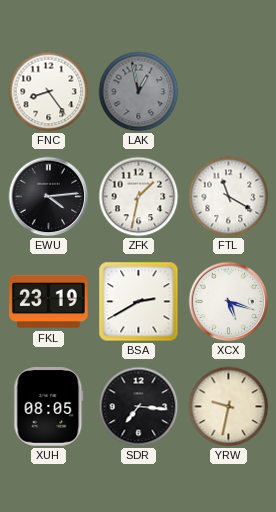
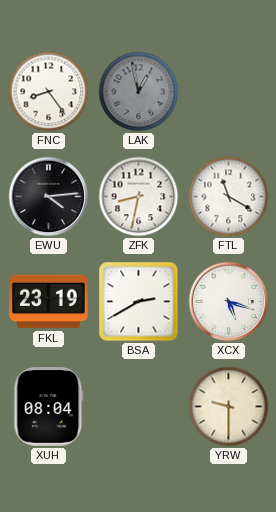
ZFK: 1:32 -> 8:32
XUH: 08:05 -> 08:04
SDR: 7:16 -> none
YRW: 9:32 -> 9:30
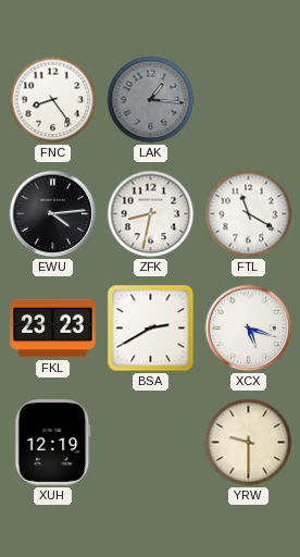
LAK: 12:58 -> 1:16
FKL: 23:19 -> 23:23
XUH: 08:04 -> 12:19
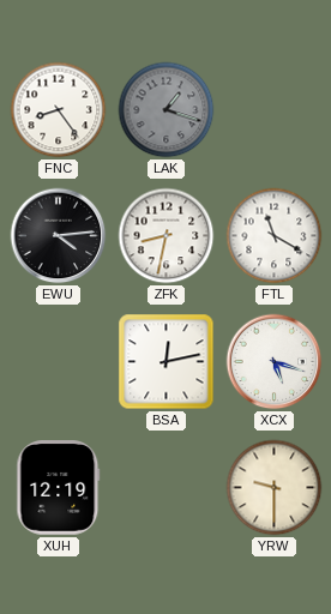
LAK: 1:16 -> 1:18
FKL: 23:23 -> none
BSA: 2:40 -> 12:13
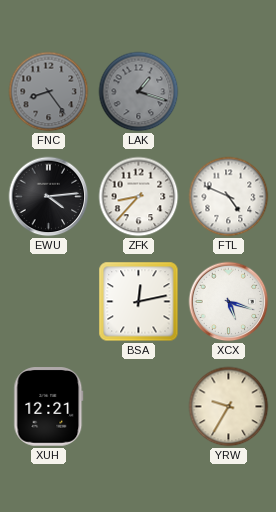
FNC dial: white -> grey
ZFK: 8:32 -> 8:37
FTL: 11:20 -> 4:49
XUH: 12:19 -> 12:21
YRW: 9:30 -> 9:35
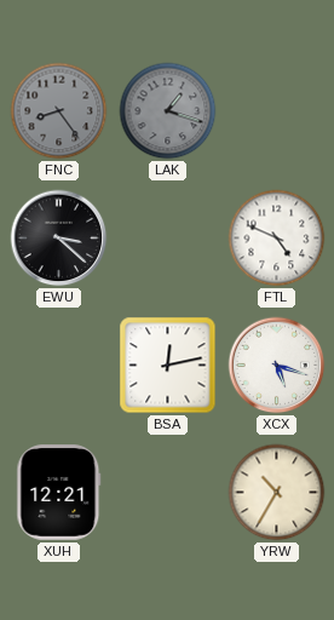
EWU: 4:14 -> 3:22
ZFK: 8:37 -> none
YRW: 9:35 -> 10:35
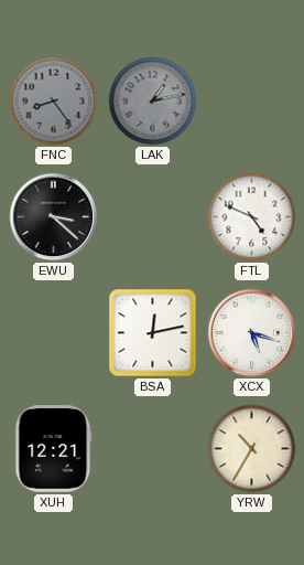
LAK: 1:18 -> 1:13
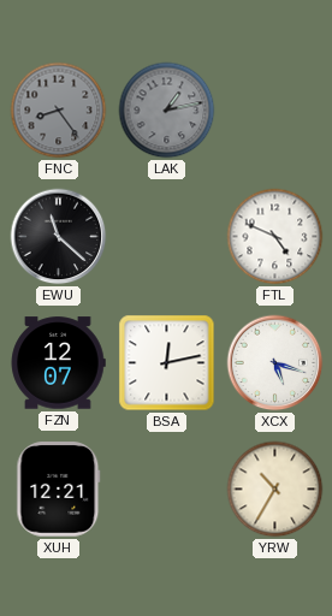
EWU: 3:22 -> 11:22
FZN: none -> 12:07
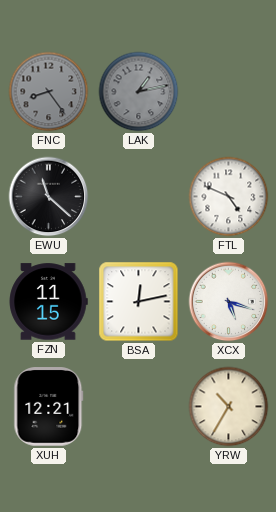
FZN: 12:07 -> 11:15
